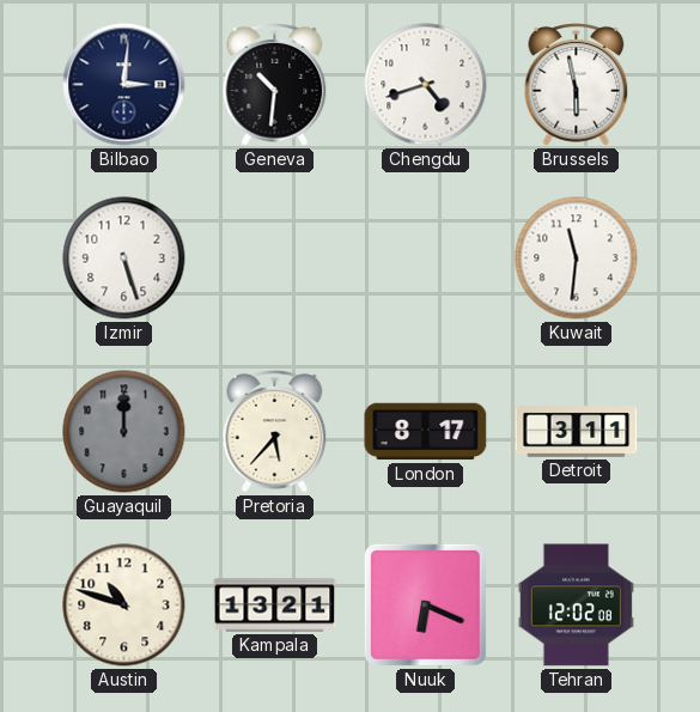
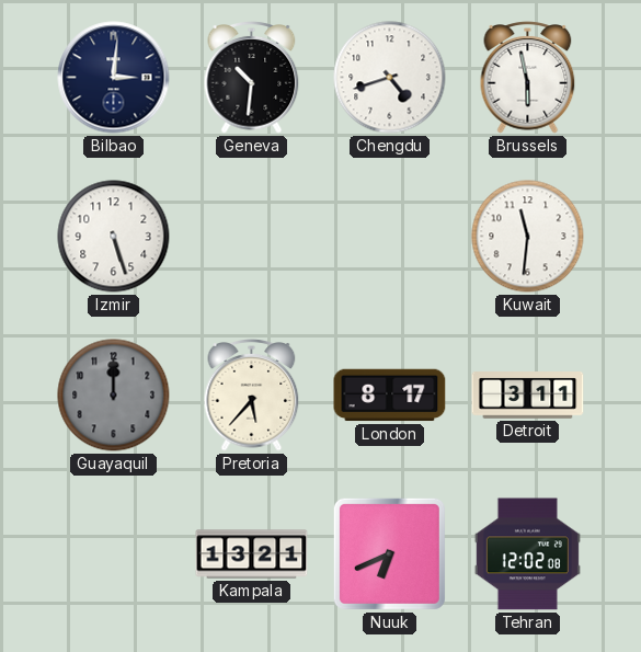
Austin: 10:48 -> none
Nuuk: 6:19 -> 6:41
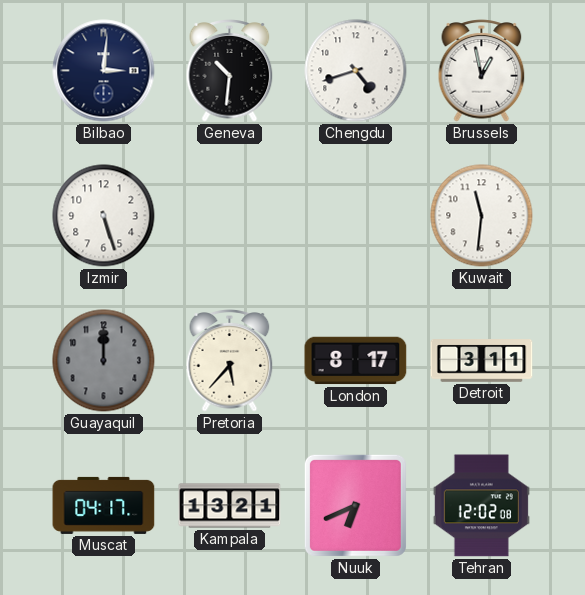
Brussels: 5:58 -> 12:58
Muscat: none -> 04:17
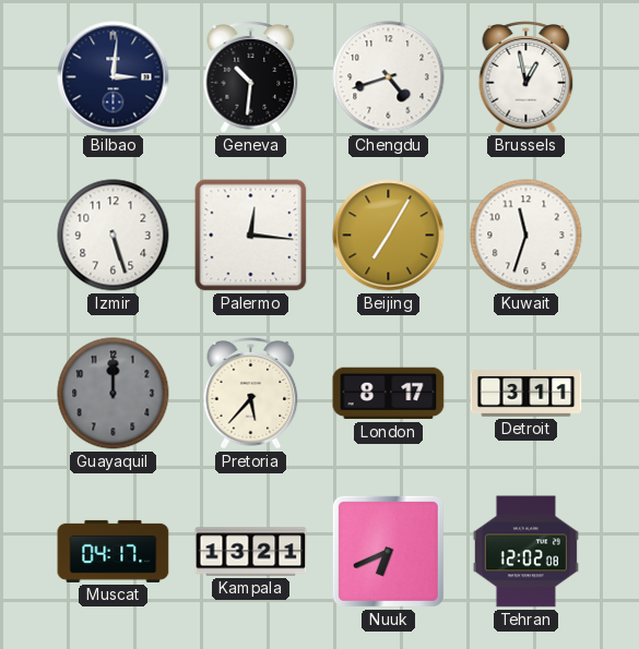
Palermo: none -> 12:16
Beijing: none -> 7:05
Kuwait: 11:31 -> 11:33
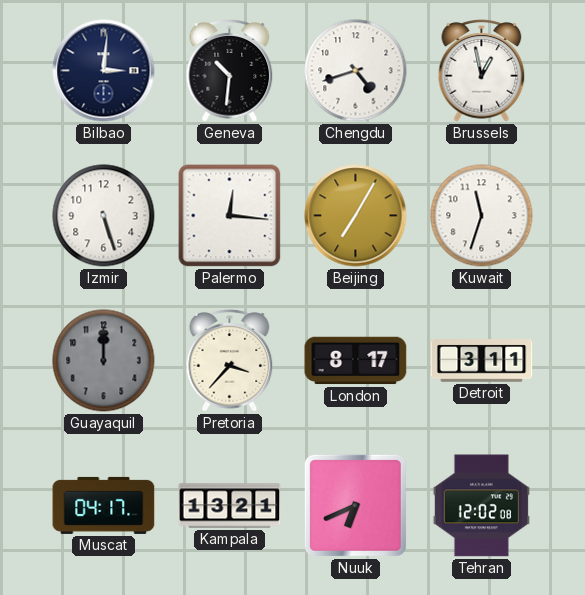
Pretoria: 5:37 -> 3:37
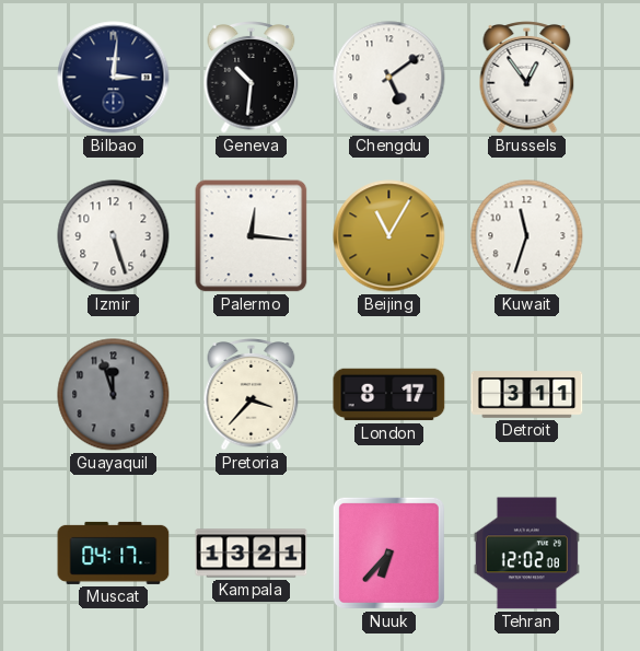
Chengdu: 4:42 -> 5:09
Brussels: 12:58 -> 12:54
Beijing: 7:05 -> 11:05
Guayaquil: 12:00 -> 11:57
Nuuk: 6:41 -> 6:37
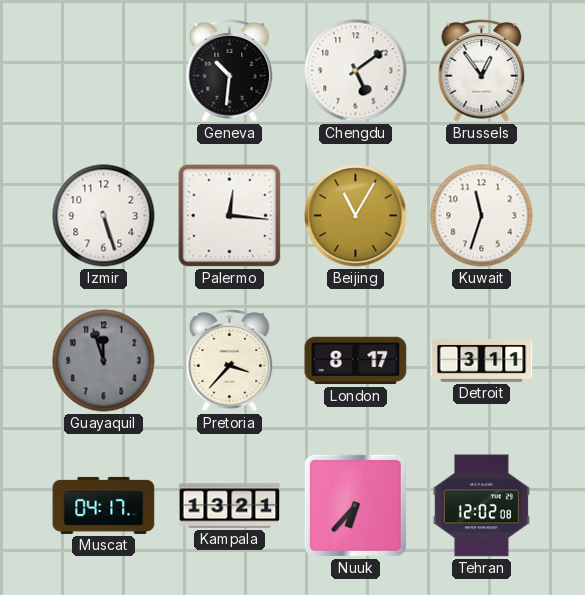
Bilbao: 3:01 -> none
